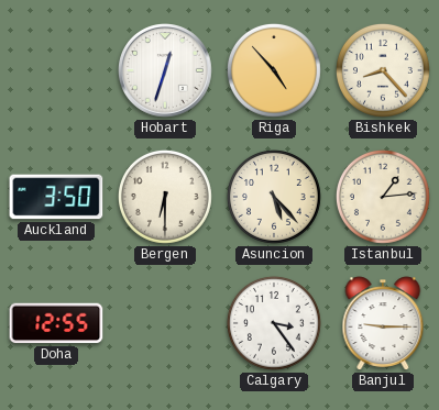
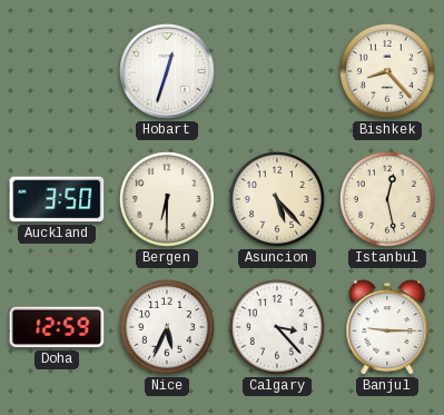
Riga: 4:53 -> none
Istanbul: 1:14 -> 12:28
Doha: 12:55 -> 12:59
Nice: none -> 5:34
Calgary: 3:24 -> 3:23
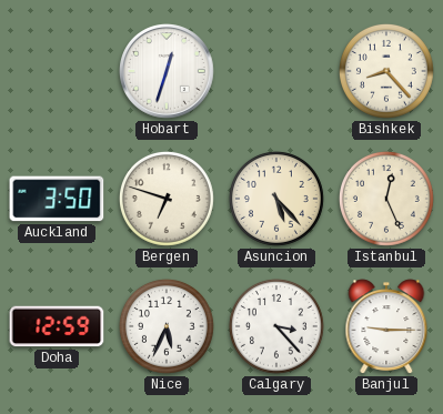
Bergen: 6:30 -> 6:48
Istanbul: 12:28 -> 12:26
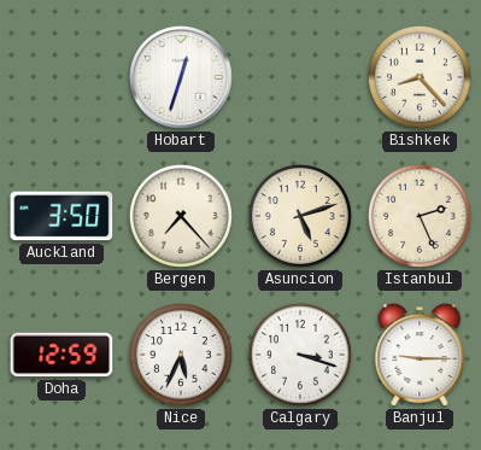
Bergen: 6:48 -> 7:23
Asuncion: 5:23 -> 5:12
Istanbul: 12:26 -> 2:26
Calgary: 3:23 -> 3:18
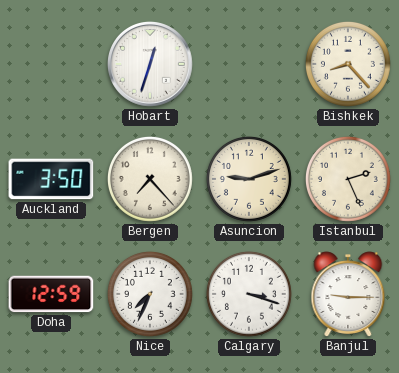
Asuncion: 5:12 -> 9:12
Nice: 5:34 -> 7:34
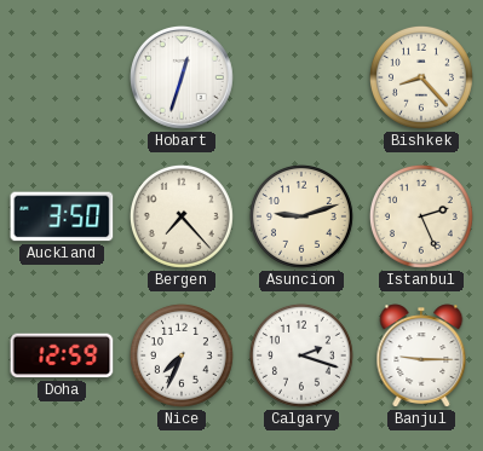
Calgary: 3:18 -> 2:18
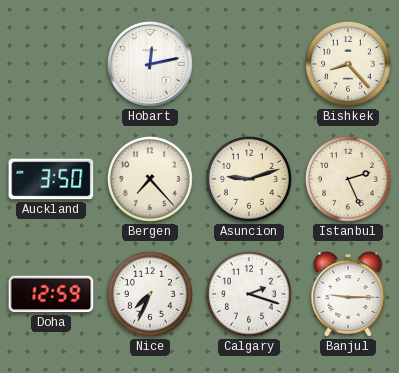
Hobart: 12:33 -> 12:13
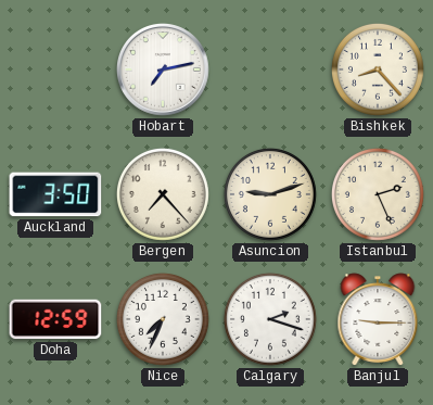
Hobart: 12:13 -> 7:13
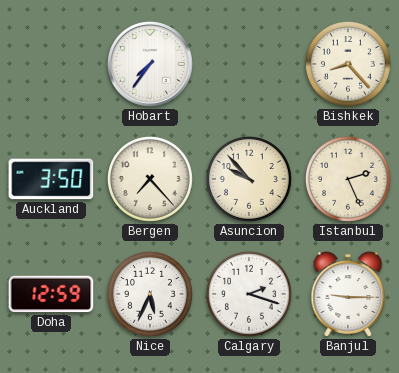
Hobart: 7:13 -> 7:36
Asuncion: 9:12 -> 9:53
Nice: 7:34 -> 5:34
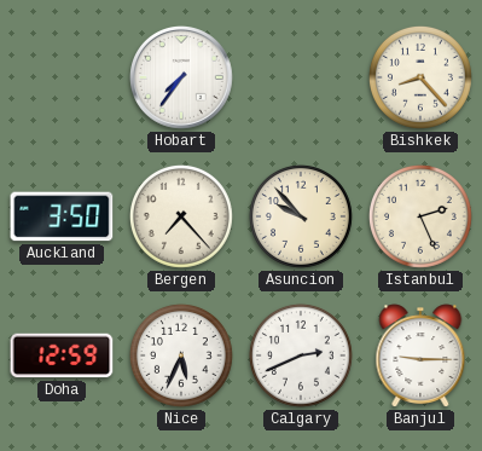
Calgary: 2:18 -> 2:41
